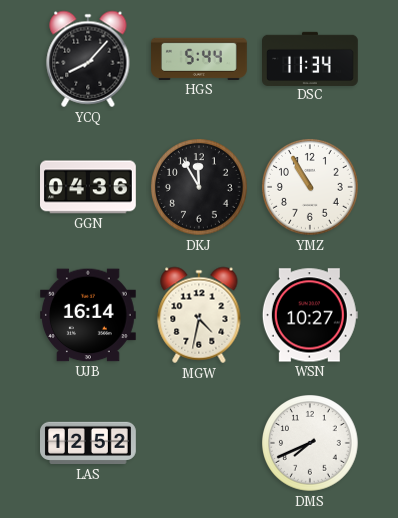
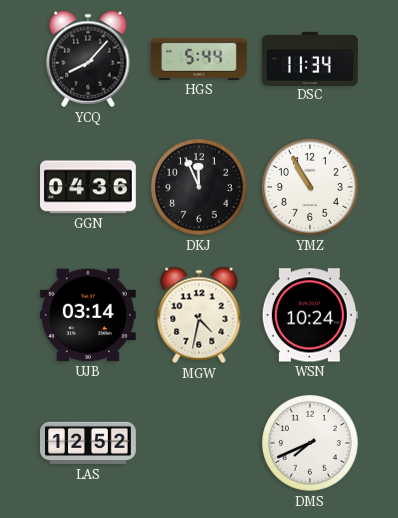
DKJ: 11:55 -> 11:56
UJB: 16:14 -> 03:14
WSN: 10:27 -> 10:24
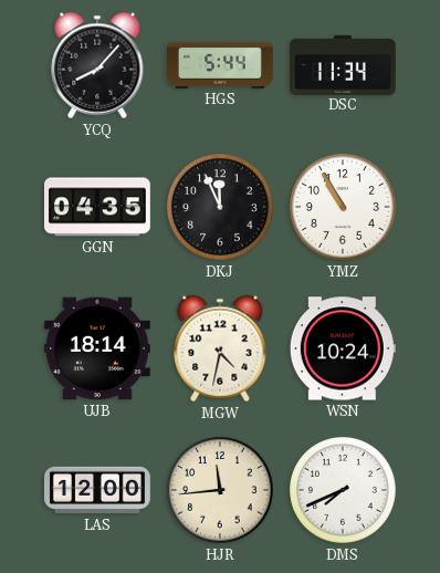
GGN: 04:36 -> 04:35
UJB: 03:14 -> 18:14
LAS: 12:52 -> 12:00
HJR: none -> 11:44
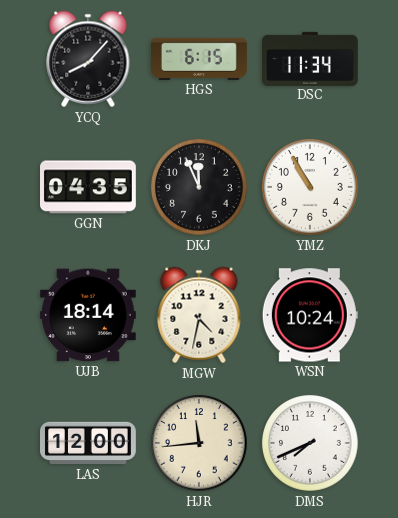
HGS: 5:44 -> 6:15
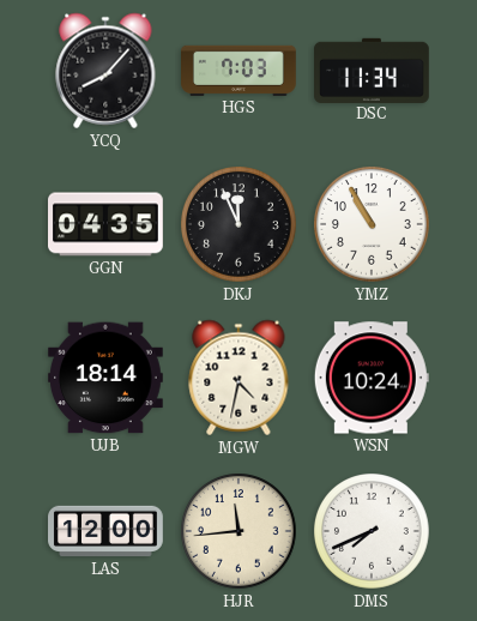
HGS: 6:15 -> 7:03
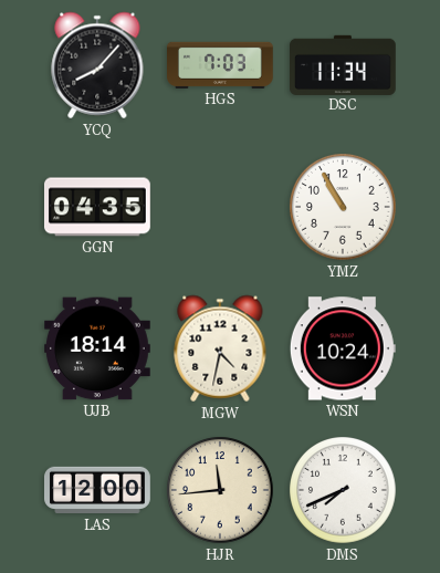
DKJ: 11:56 -> none
